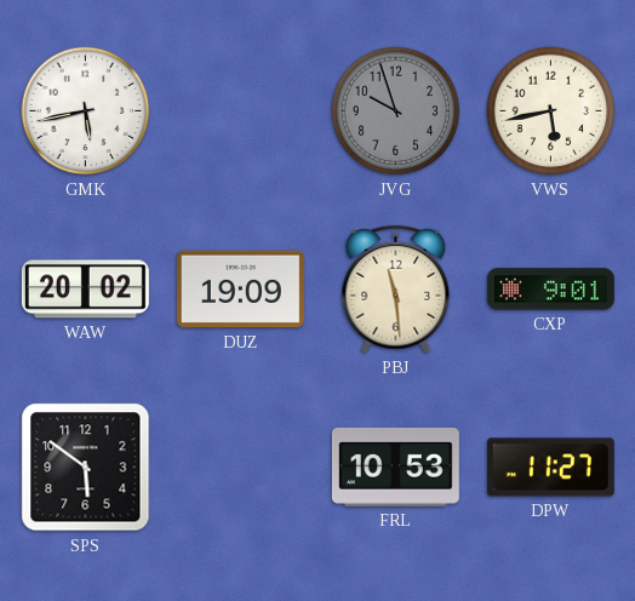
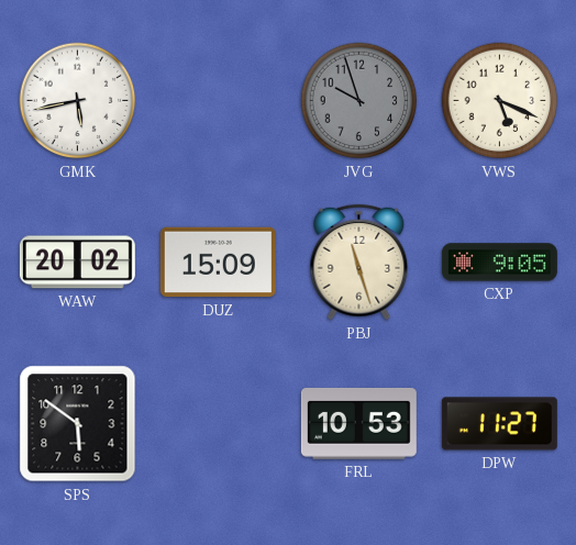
VWS: 5:43 -> 5:19
DUZ: 19:09 -> 15:09
PBJ: 11:29 -> 11:27
CXP: 9:01 -> 9:05
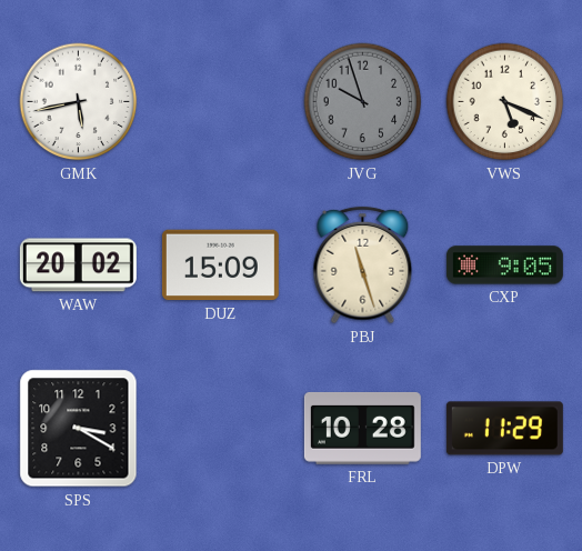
SPS: 5:51 -> 3:20
FRL: 10:53 -> 10:28
DPW: 11:27 -> 11:29
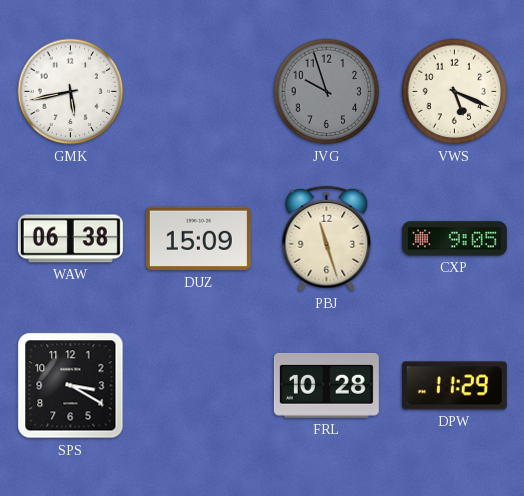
WAW: 20:02 -> 06:38
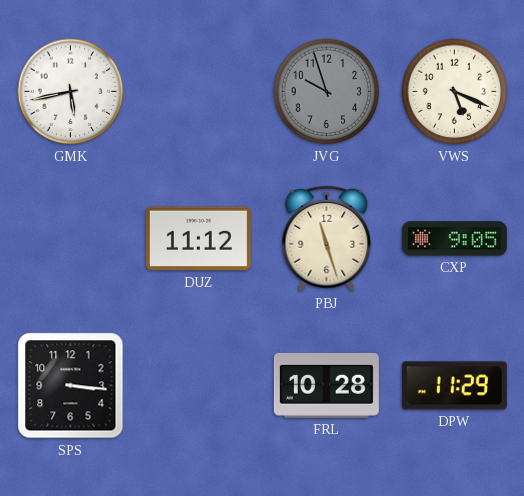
WAW: 06:38 -> none
DUZ: 15:09 -> 11:12
SPS: 3:20 -> 3:16
